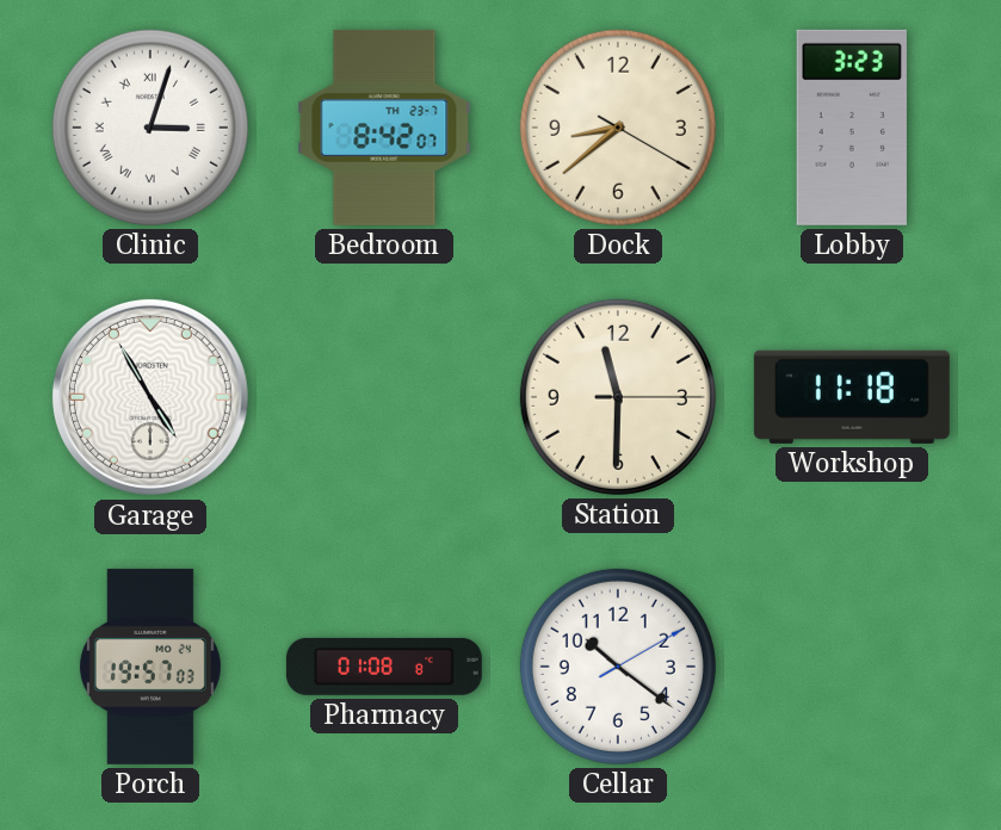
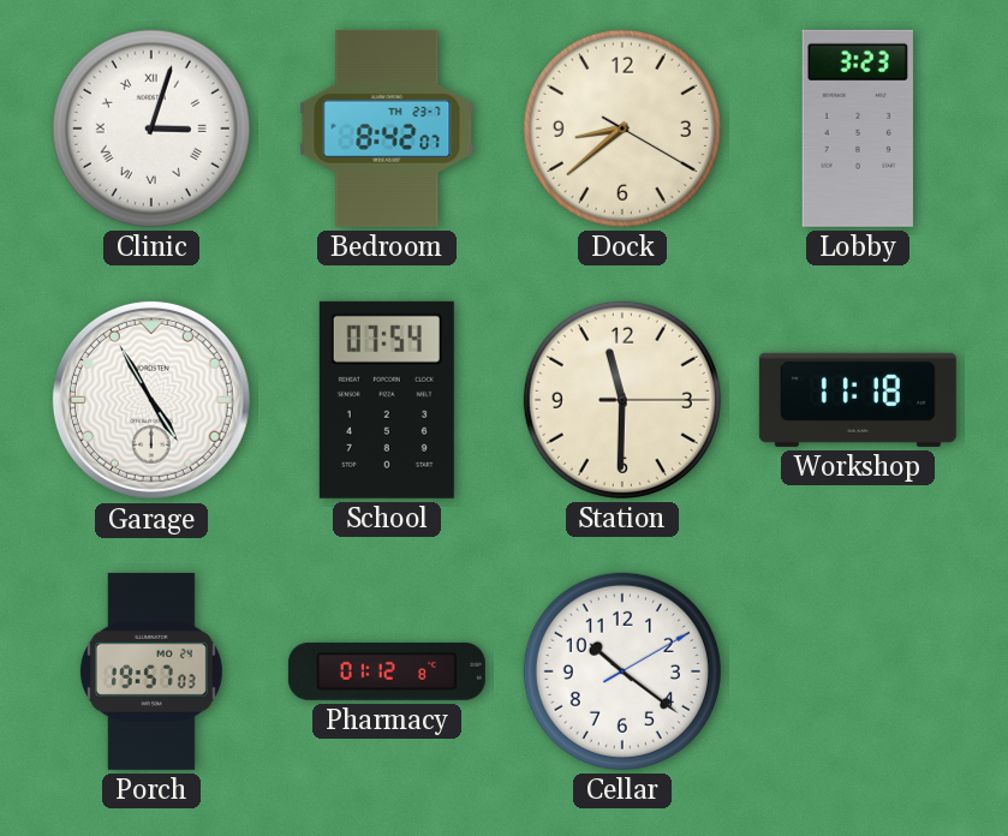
School: none -> 07:54
Pharmacy: 01:08 -> 01:12
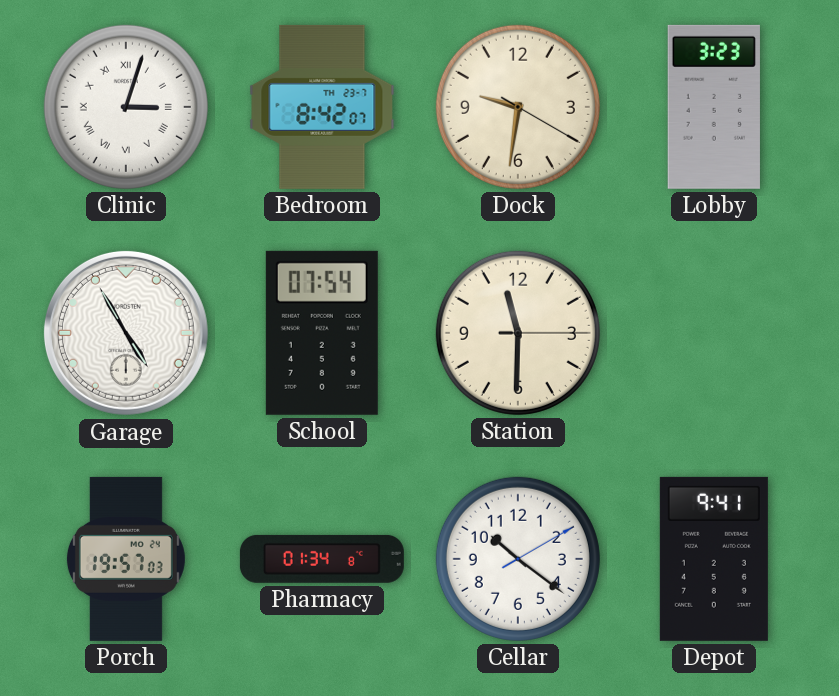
Dock: 8:38 -> 9:31
Workshop: 11:18 -> none
Pharmacy: 01:12 -> 01:34
Depot: none -> 9:41
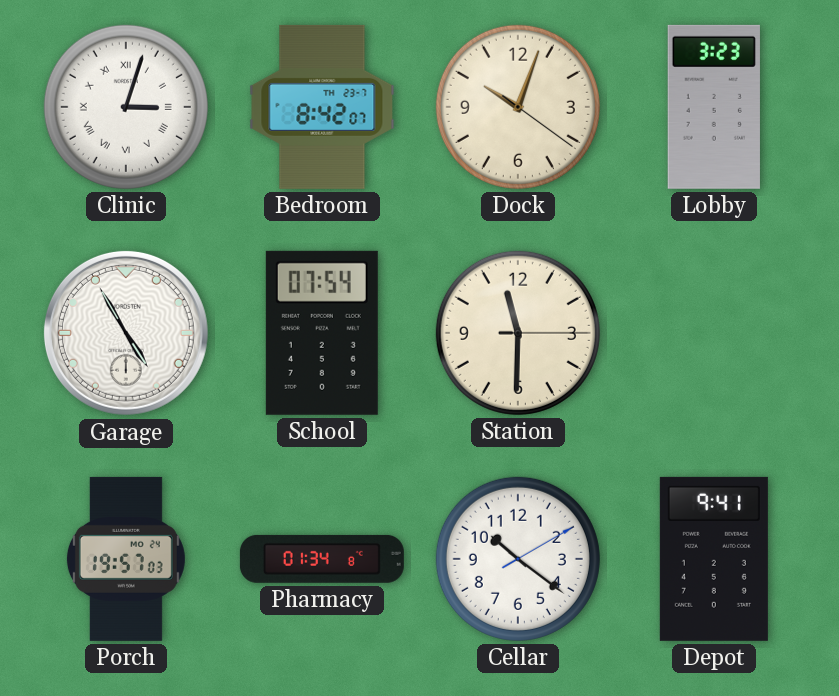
Dock: 9:31 -> 10:03
